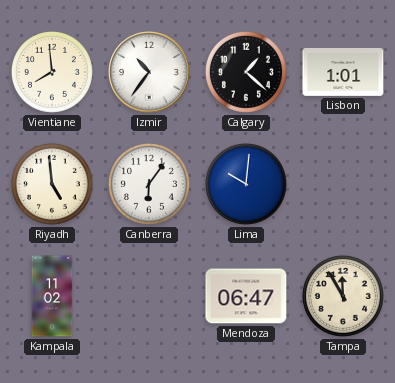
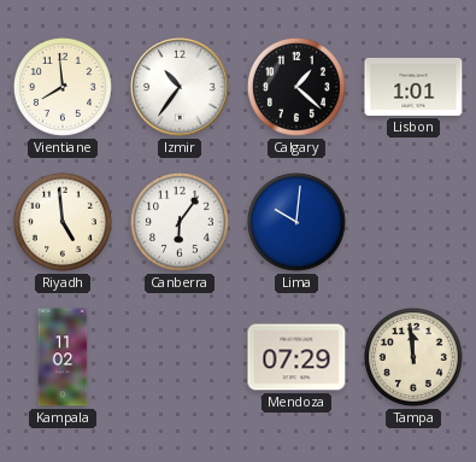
Mendoza: 06:47 -> 07:29
Tampa: 11:55 -> 11:59
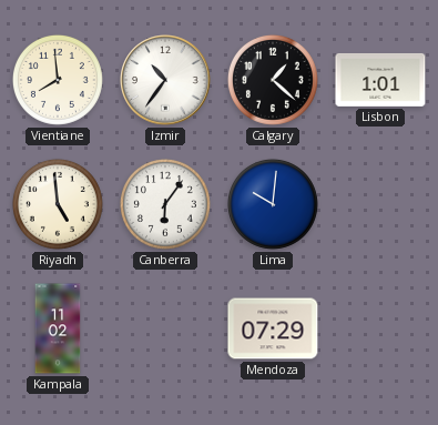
Tampa: 11:59 -> none
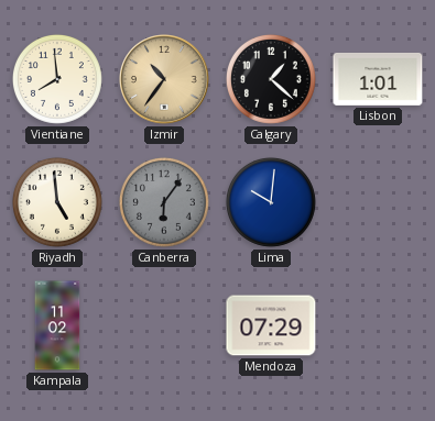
Izmir dial: white -> champagne
Canberra dial: white -> grey
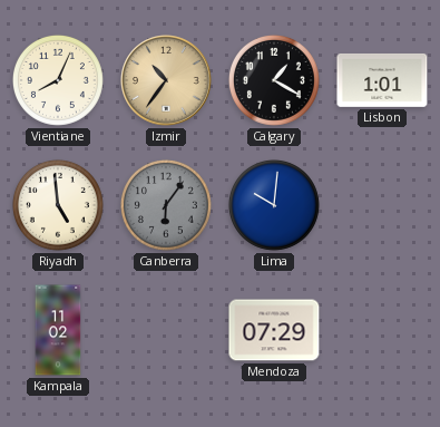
Vientiane: 7:59 -> 8:04
Calgary: 1:22 -> 1:20
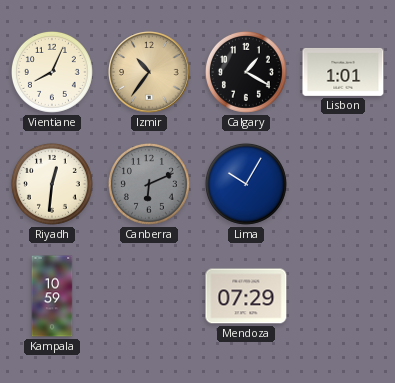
Riyadh: 4:59 -> 12:31
Canberra: 6:06 -> 6:11
Lima: 10:01 -> 10:05
Kampala: 11:02 -> 10:59
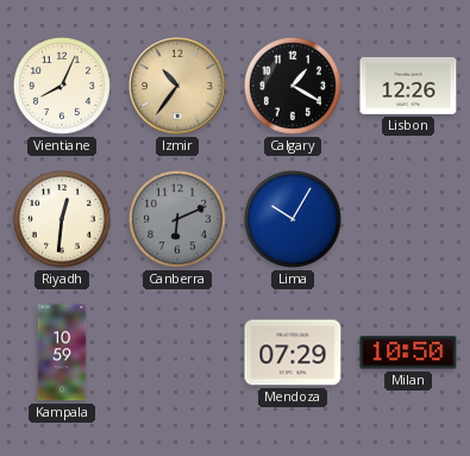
Lisbon: 1:01 -> 12:26
Milan: none -> 10:50
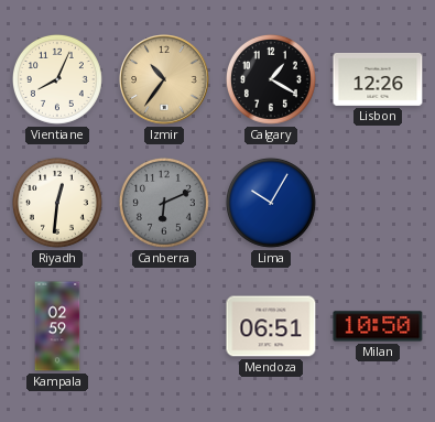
Kampala: 10:59 -> 02:59
Mendoza: 07:29 -> 06:51
